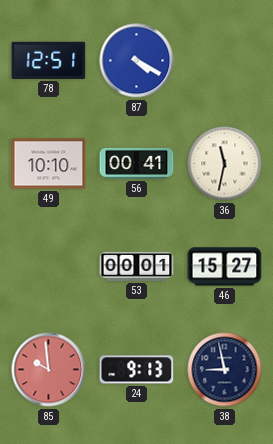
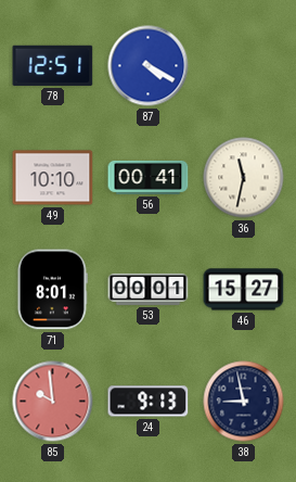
71: none -> 8:01
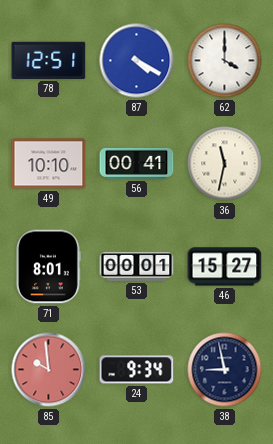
62: none -> 4:00
24: 9:13 -> 9:34
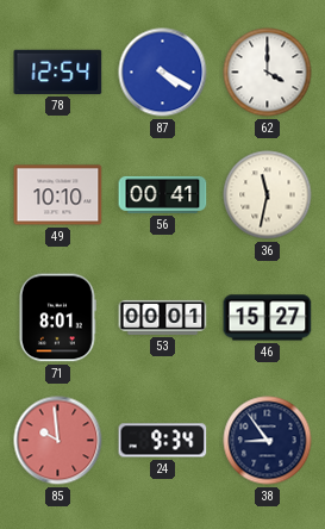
78: 12:51 -> 12:54
38: 8:58 -> 8:54
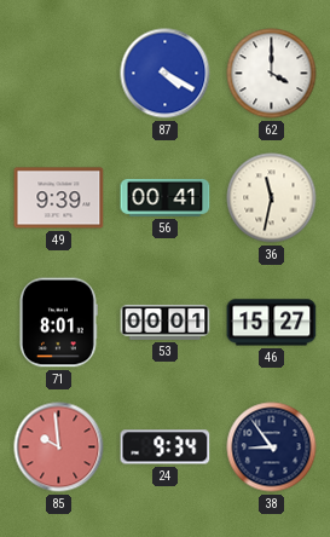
78: 12:54 -> none
49: 10:10 -> 9:39
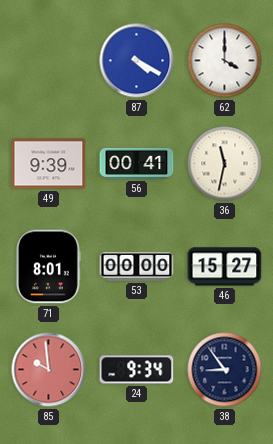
53: 00:01 -> 00:00
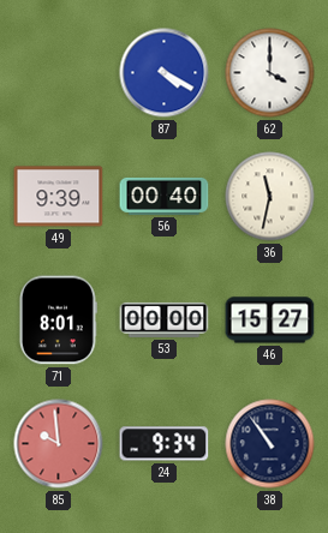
56: 00:41 -> 00:40
38: 8:54 -> 10:54
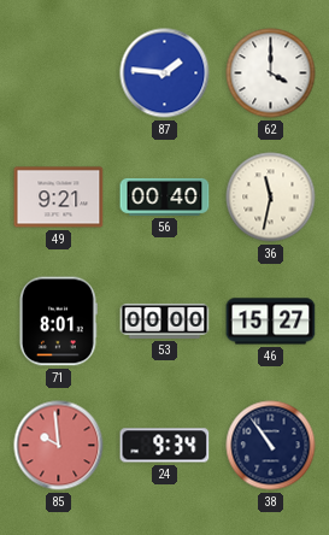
87: 4:20 -> 1:46
49: 9:39 -> 9:21
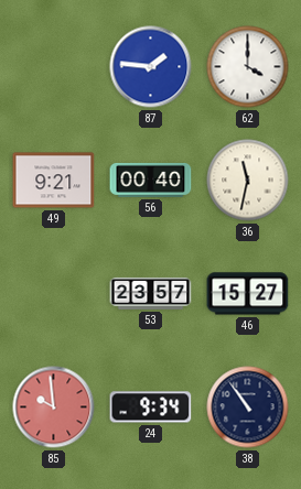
71: 8:01 -> none
53: 00:00 -> 23:57
